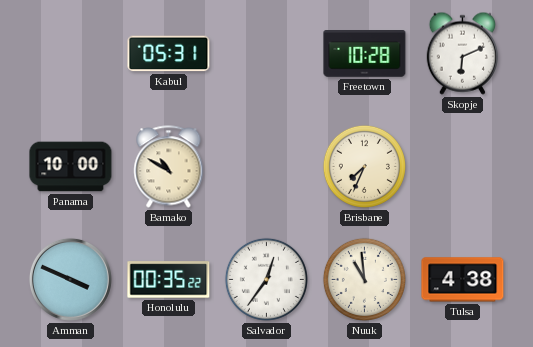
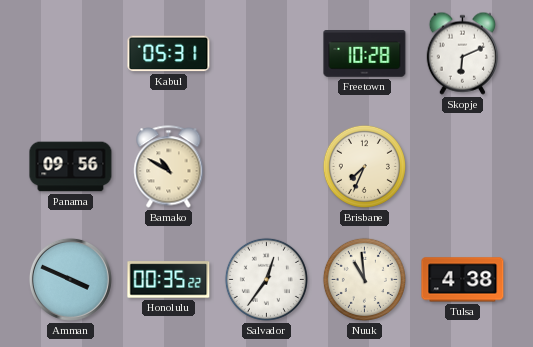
Panama: 10:00 -> 09:56
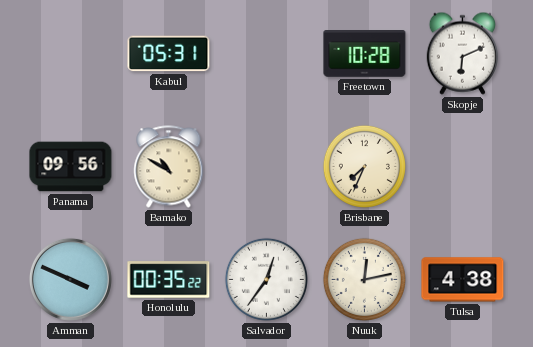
Nuuk: 10:59 -> 12:13
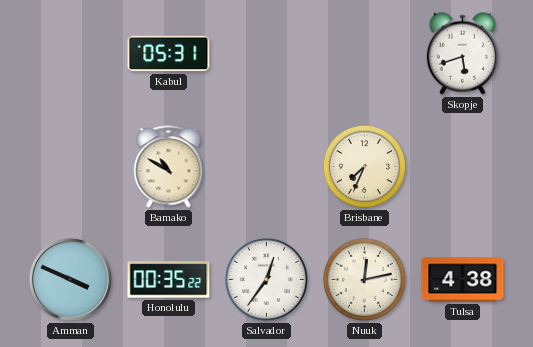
Freetown: 10:28 -> none
Skopje: 6:11 -> 5:42
Panama: 09:56 -> none
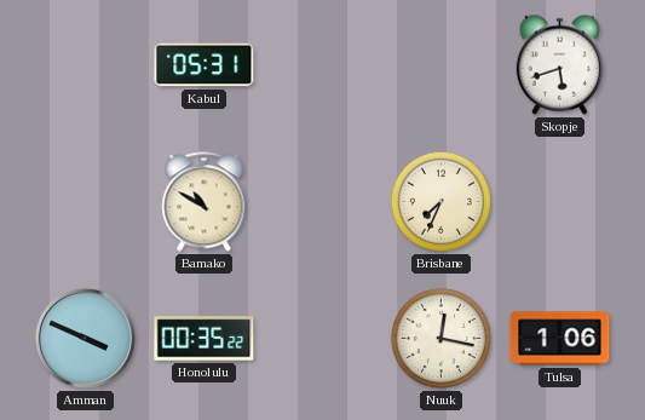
Salvador: 12:36 -> none
Nuuk: 12:13 -> 12:17
Tulsa: 4:38 -> 1:06
